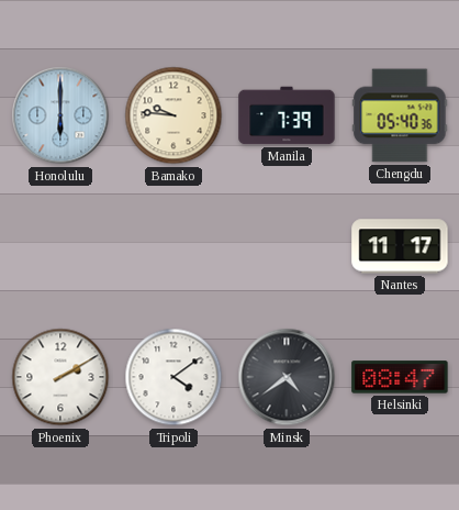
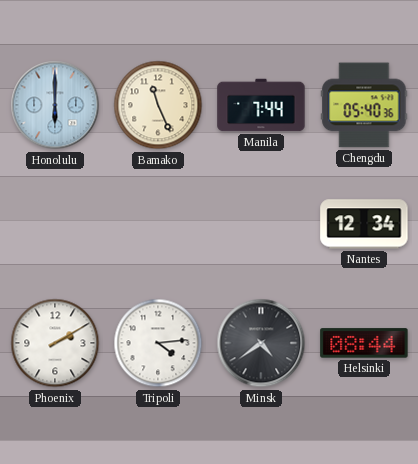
Bamako: 9:46 -> 11:26
Manila: 7:39 -> 7:44
Nantes: 11:17 -> 12:34
Tripoli: 4:09 -> 4:14
Helsinki: 08:47 -> 08:44
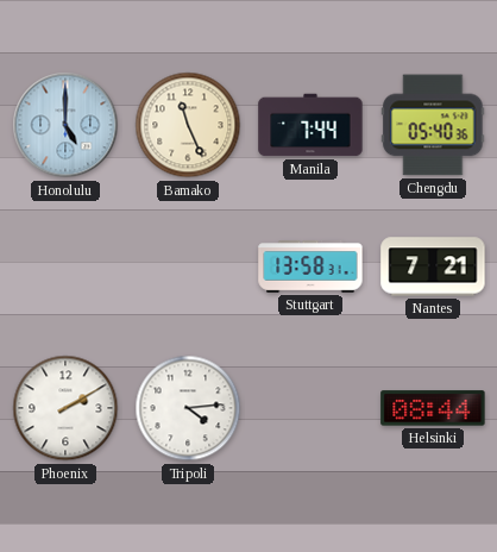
Honolulu: 6:00 -> 5:00
Stuttgart: none -> 13:58
Nantes: 12:34 -> 7:21
Minsk: 4:39 -> none
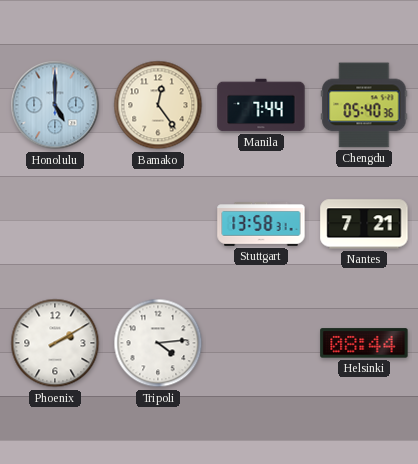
Bamako: 11:26 -> 12:24
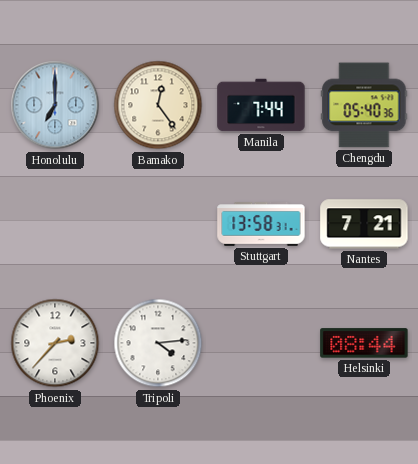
Honolulu: 5:00 -> 7:00
Phoenix: 2:10 -> 2:37
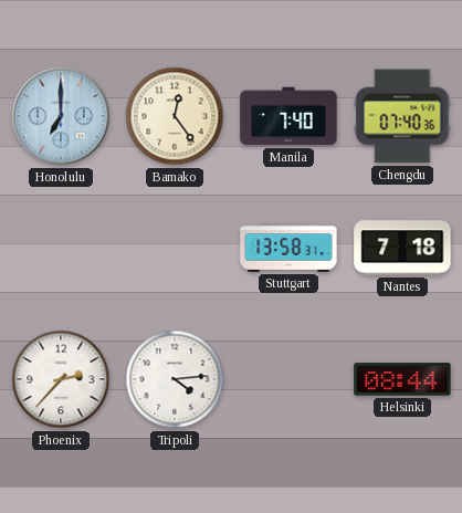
Manila: 7:44 -> 7:40
Chengdu: 05:40 -> 07:40
Nantes: 7:21 -> 7:18
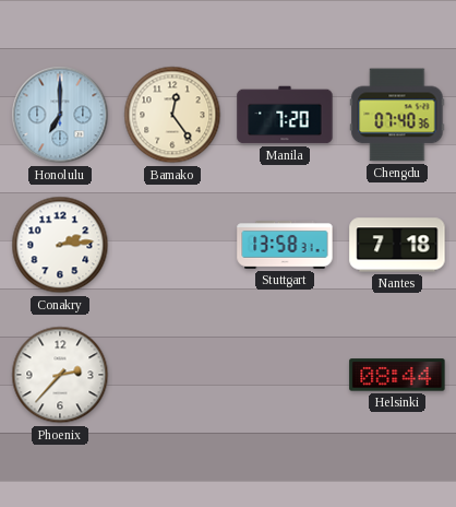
Manila: 7:40 -> 7:20
Conakry: none -> 2:14
Tripoli: 4:14 -> none
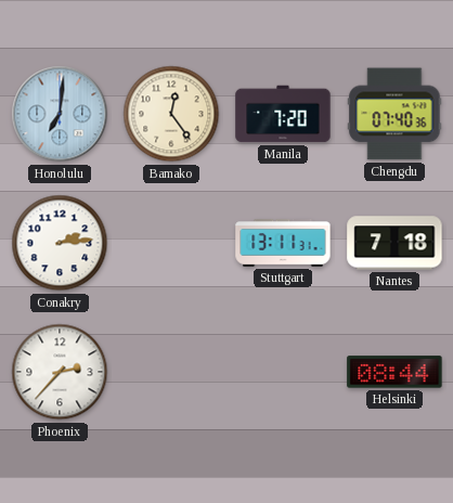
Honolulu: 7:00 -> 7:01
Stuttgart: 13:58 -> 13:11
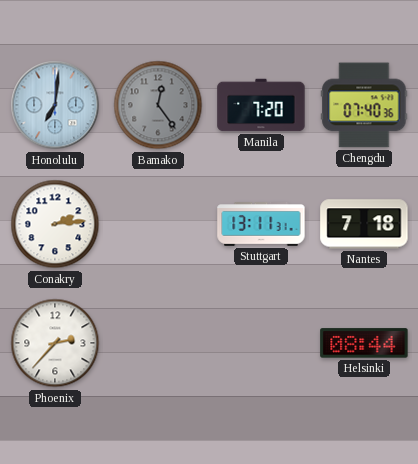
Bamako dial: cream -> grey
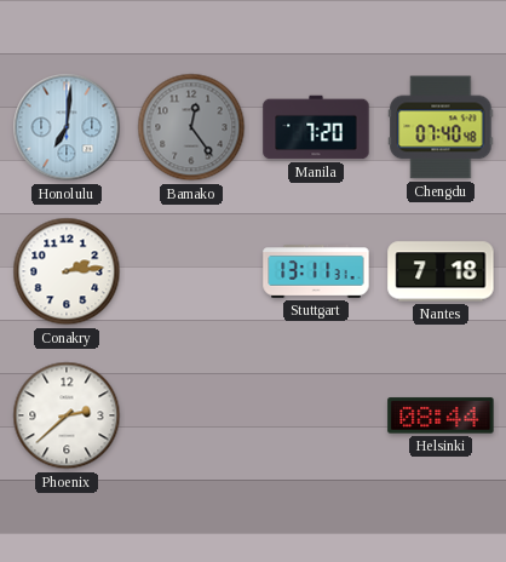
Chengdu: 07:40:36 -> 07:40:48
Phoenix: 2:37 -> 2:38
